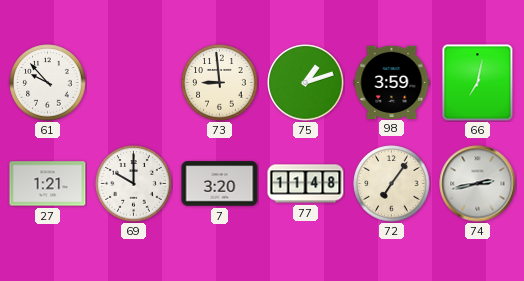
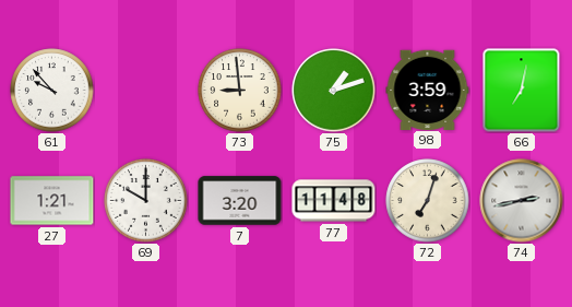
72: 7:06 -> 7:03
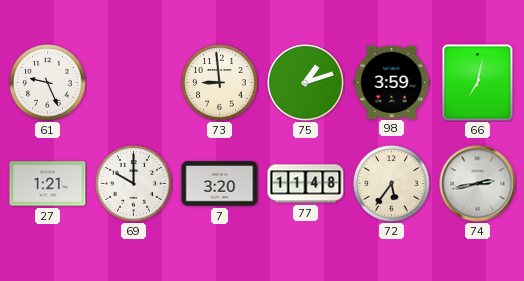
61: 9:53 -> 9:26
72: 7:03 -> 5:36
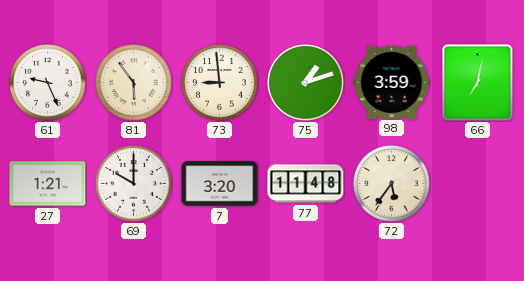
81: none -> 5:54
74: 2:43 -> none
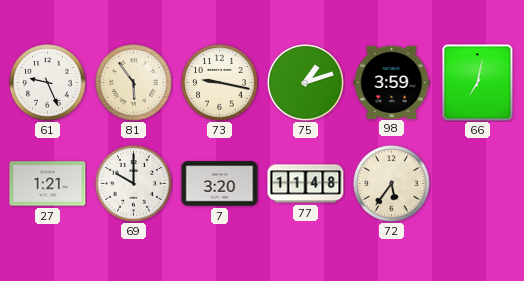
73: 8:59 -> 9:17
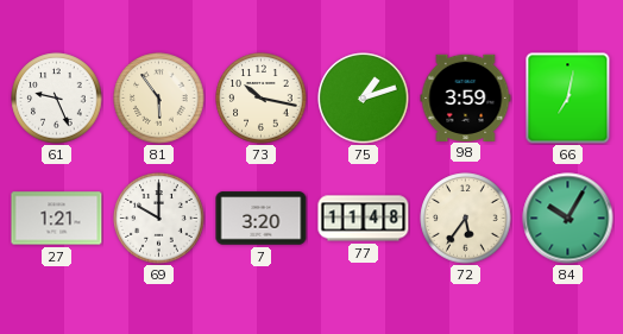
73: 9:17 -> 10:17
84: none -> 10:05
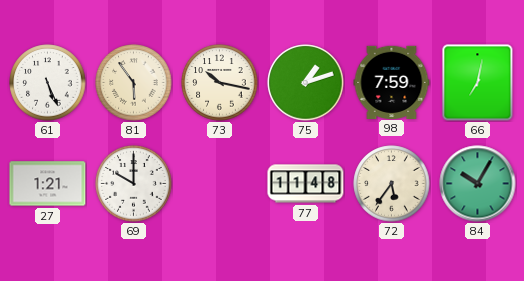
61: 9:26 -> 5:26
98: 3:59 -> 7:59
7: 3:20 -> none
